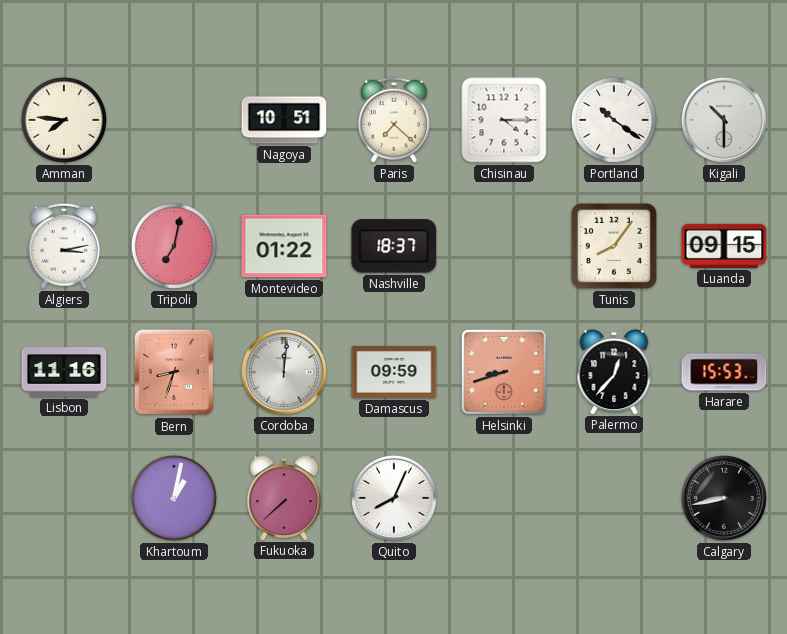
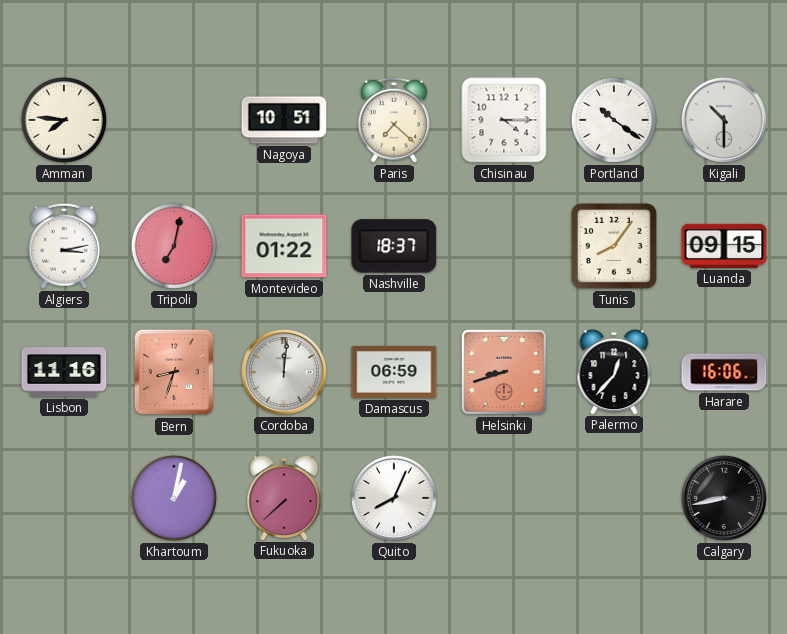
Damascus: 09:59 -> 06:59
Harare: 15:53 -> 16:06
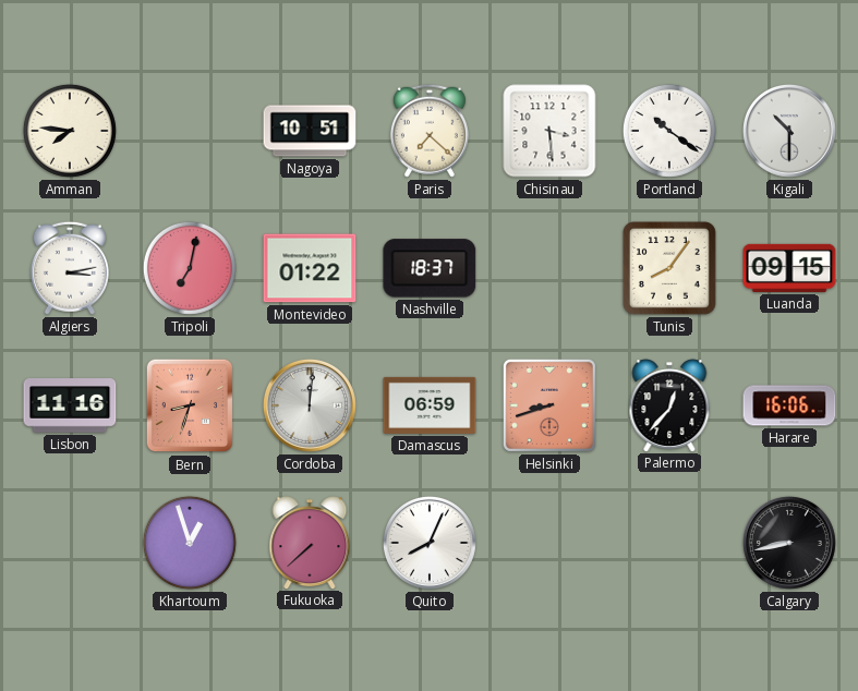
Chisinau: 4:15 -> 3:29
Khartoum: 1:02 -> 12:57
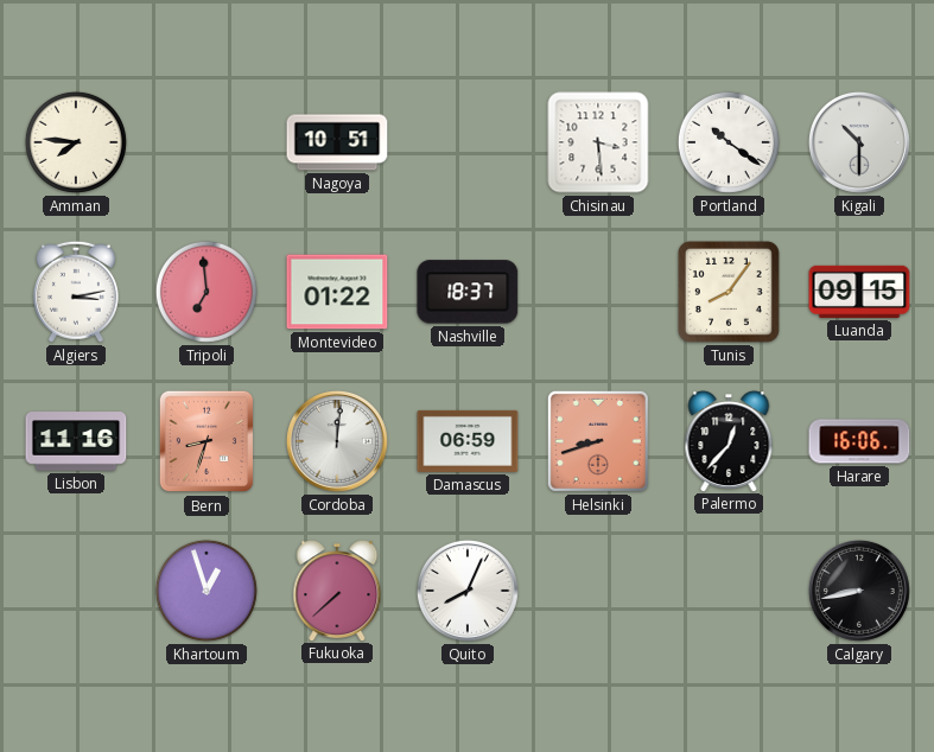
Paris: 7:22 -> none
Tripoli: 7:02 -> 6:59
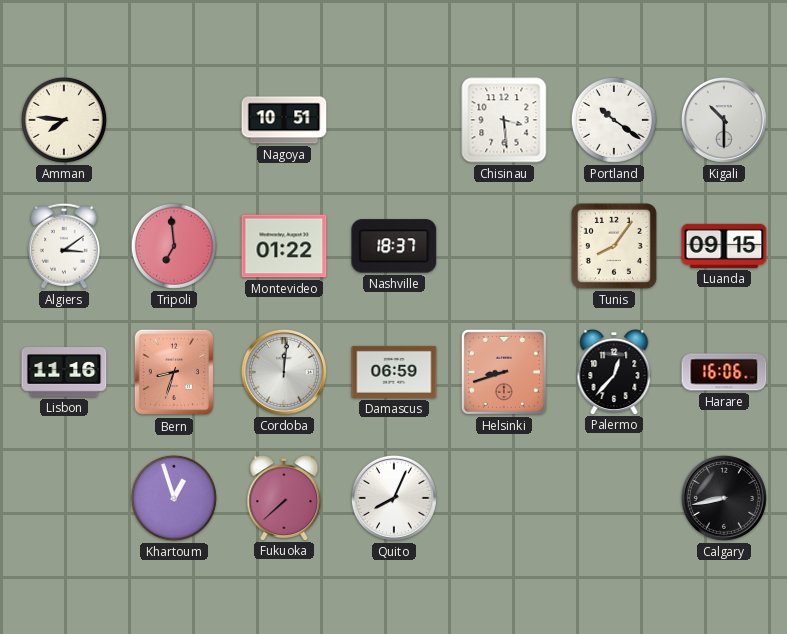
Algiers: 3:13 -> 3:09
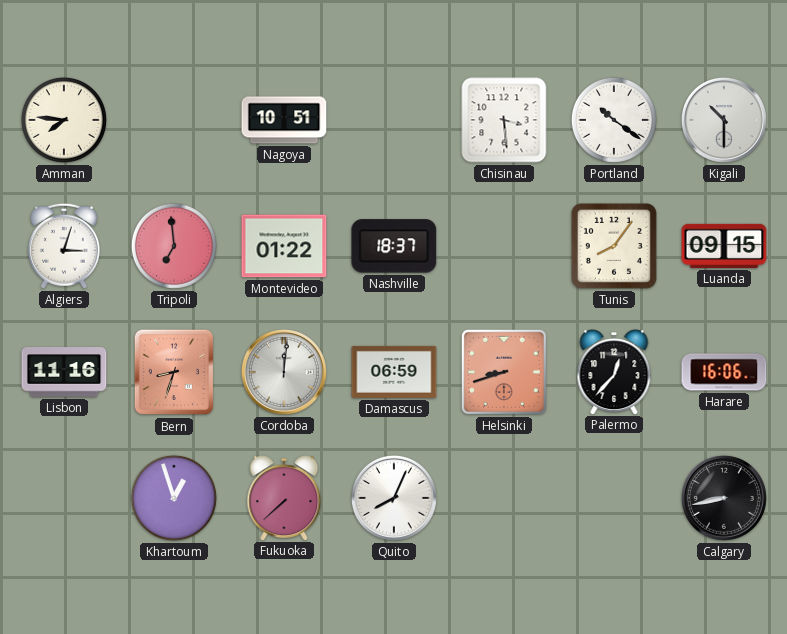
Algiers: 3:09 -> 3:03
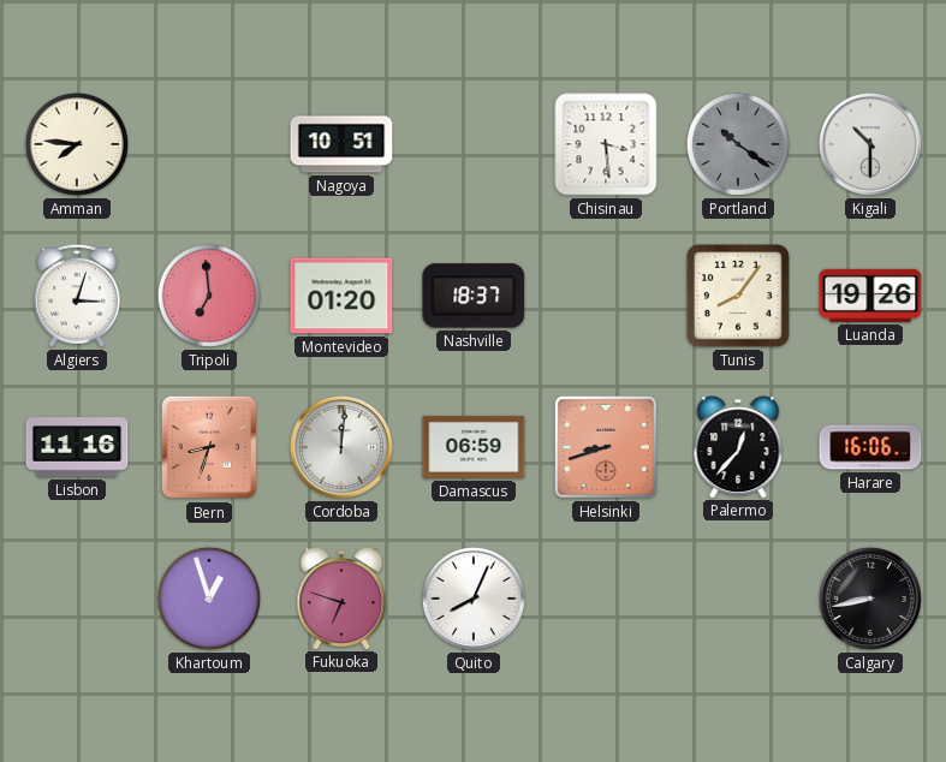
Portland dial: white -> grey
Montevideo: 01:22 -> 01:20
Luanda: 09:15 -> 19:26
Fukuoka: 7:38 -> 6:48
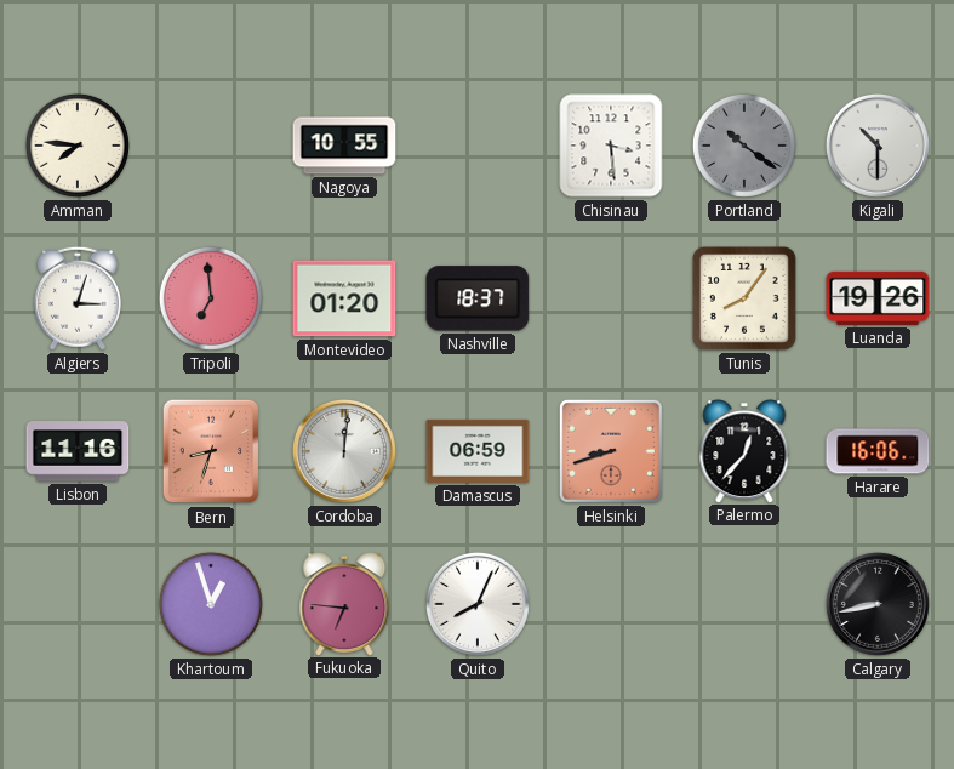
Nagoya: 10:51 -> 10:55
Fukuoka: 6:48 -> 6:46
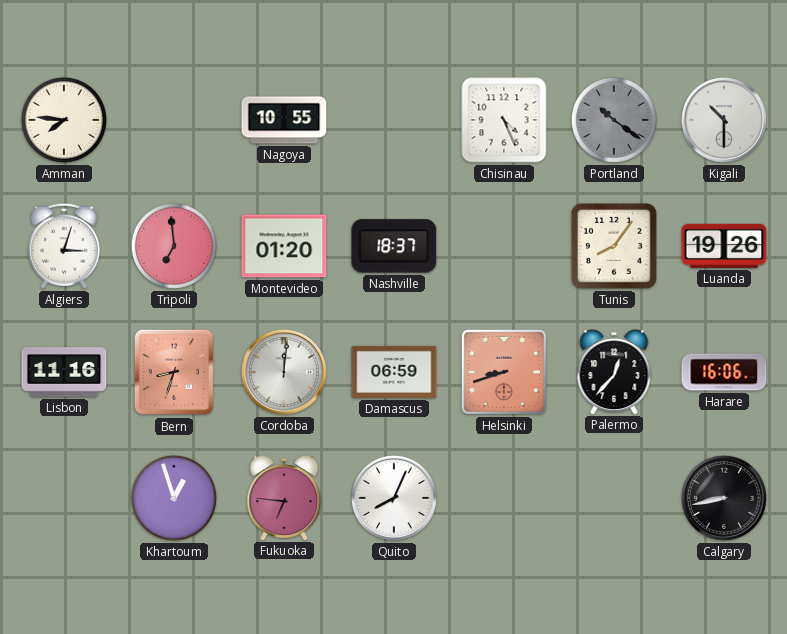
Chisinau: 3:29 -> 4:26
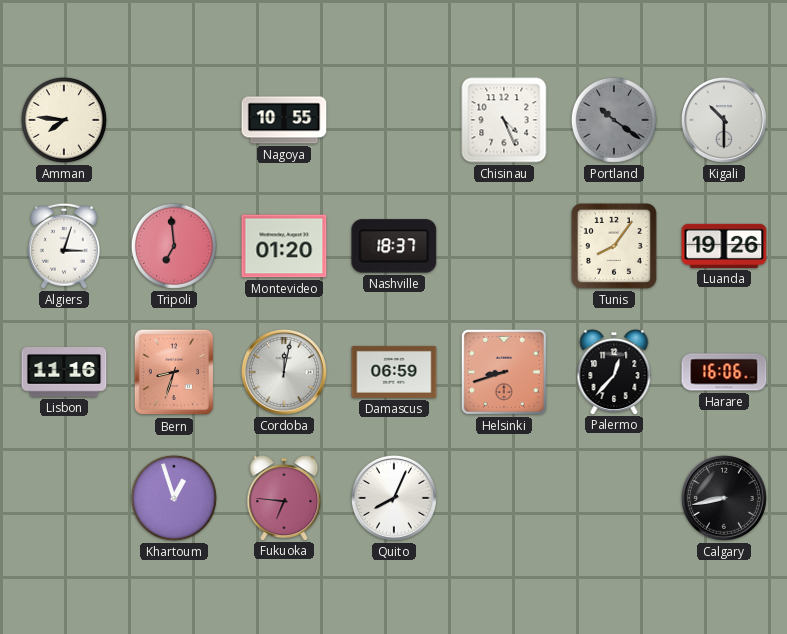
Cordoba: 12:01 -> 12:02
